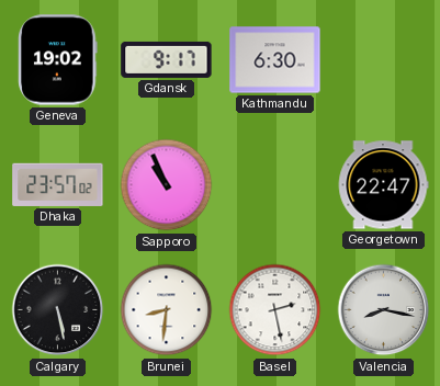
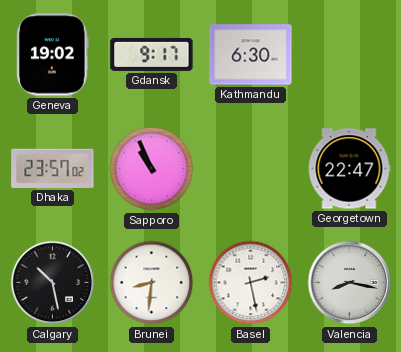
Calgary: 5:28 -> 10:28
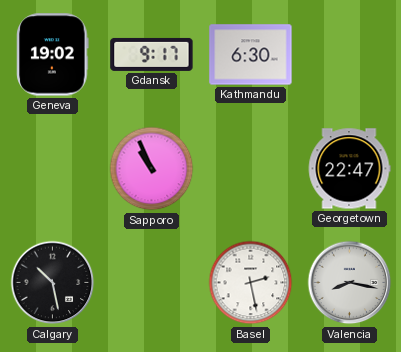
Dhaka: 23:57 -> none
Brunei: 8:31 -> none
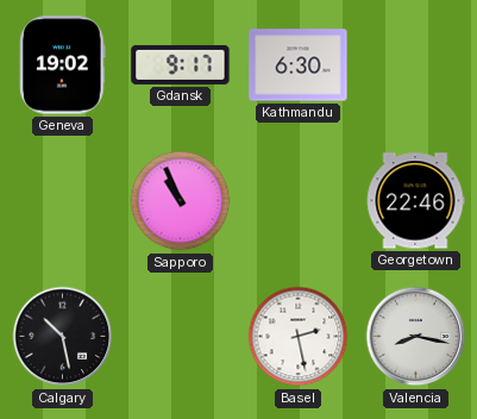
Georgetown: 22:47 -> 22:46
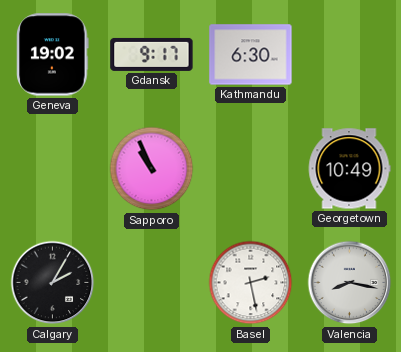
Georgetown: 22:46 -> 10:49
Calgary: 10:28 -> 2:05
